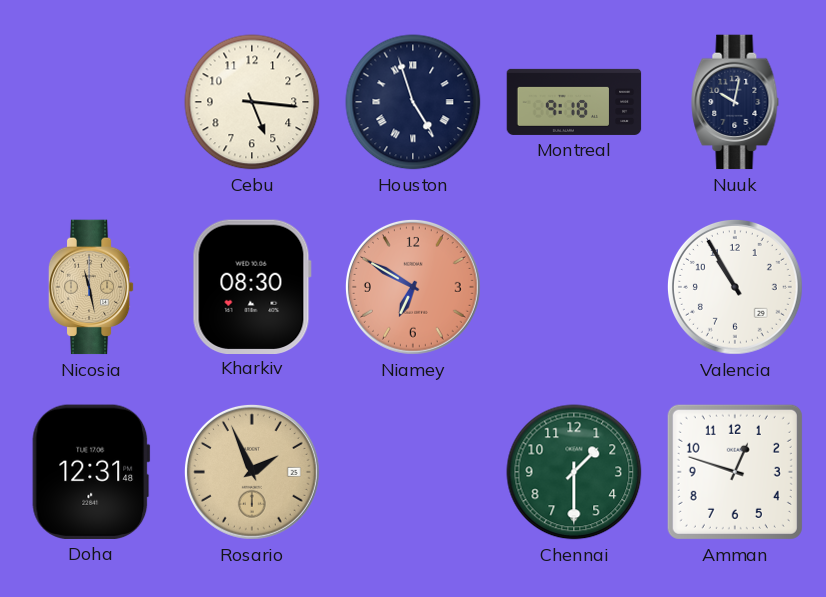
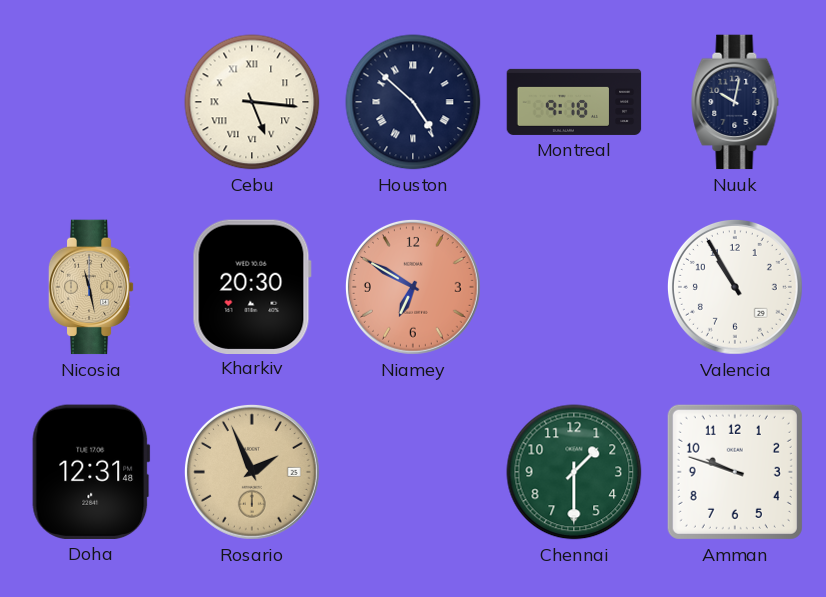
Cebu numerals: Arabic -> Roman
Houston: 4:57 -> 4:52
Kharkiv: 08:30 -> 20:30
Amman: 12:48 -> 9:48
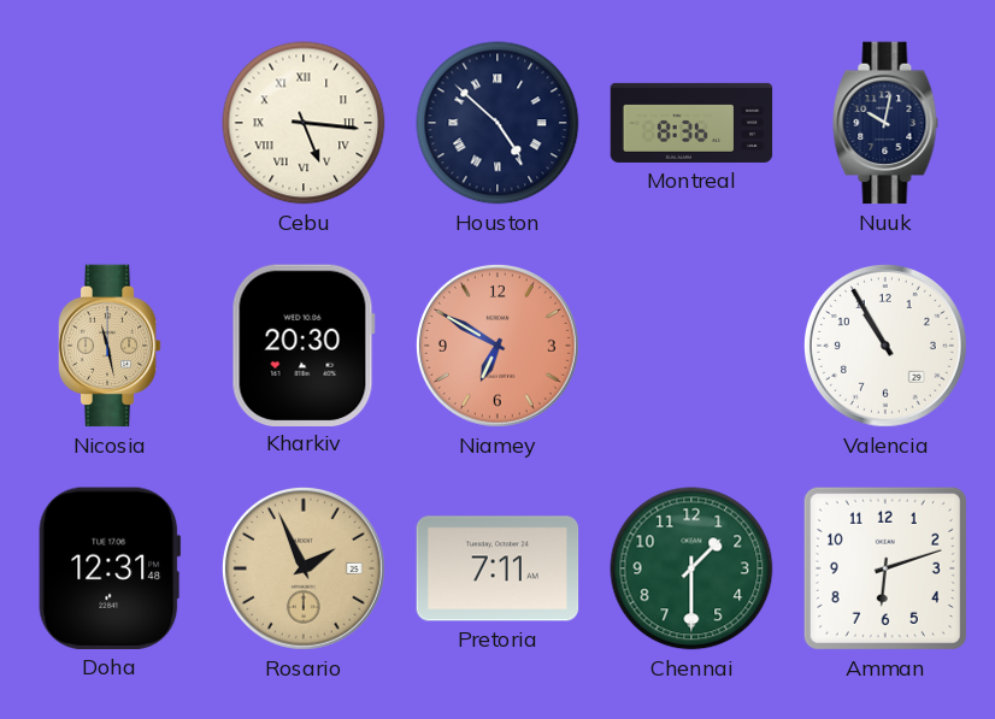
Montreal: 9:18 -> 8:36
Pretoria: none -> 7:11
Amman: 9:48 -> 6:12
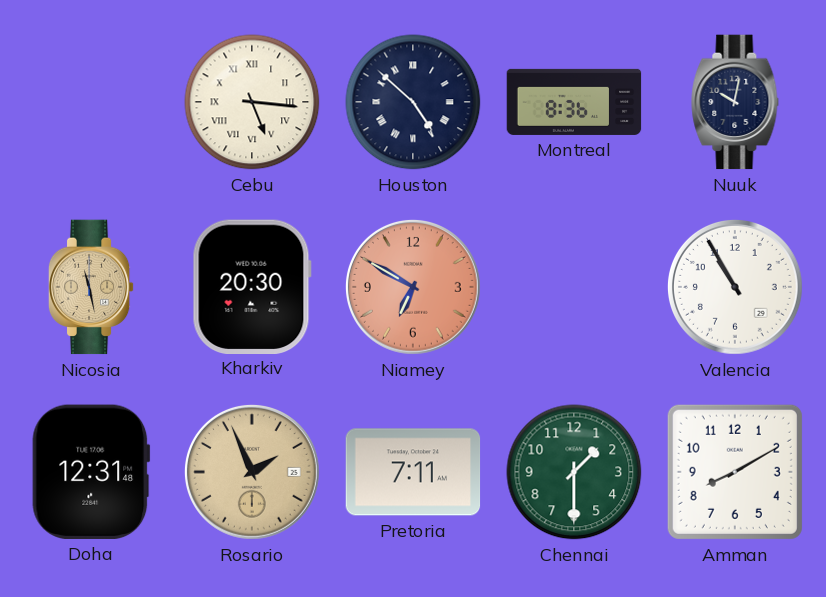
Amman: 6:12 -> 8:10
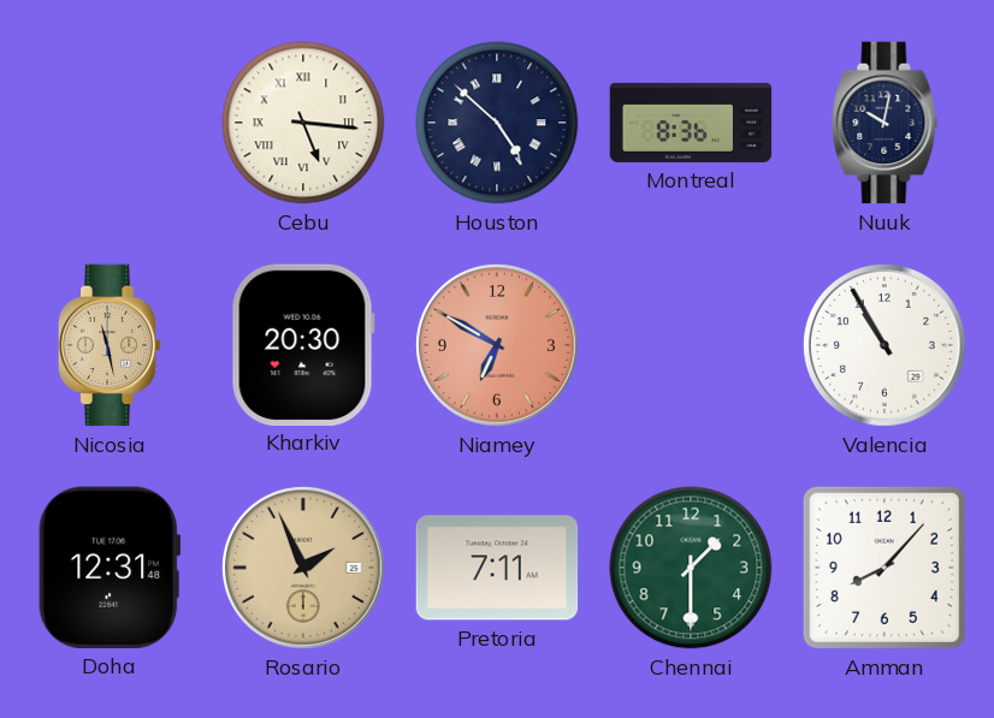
Amman: 8:10 -> 8:07
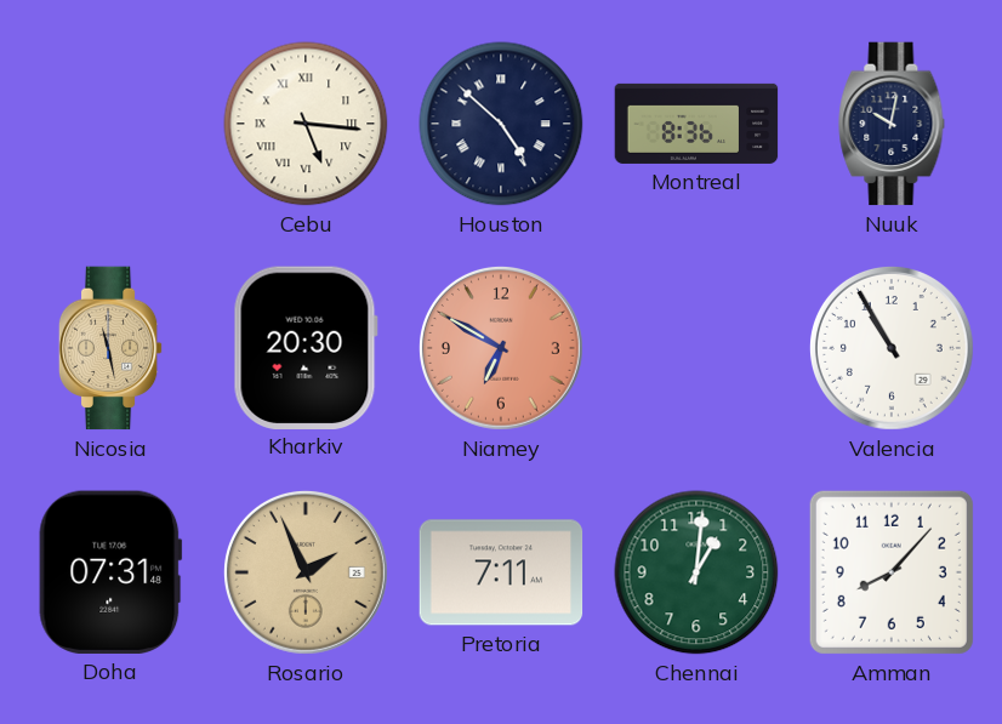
Doha: 12:31 -> 07:31
Chennai: 1:30 -> 1:01
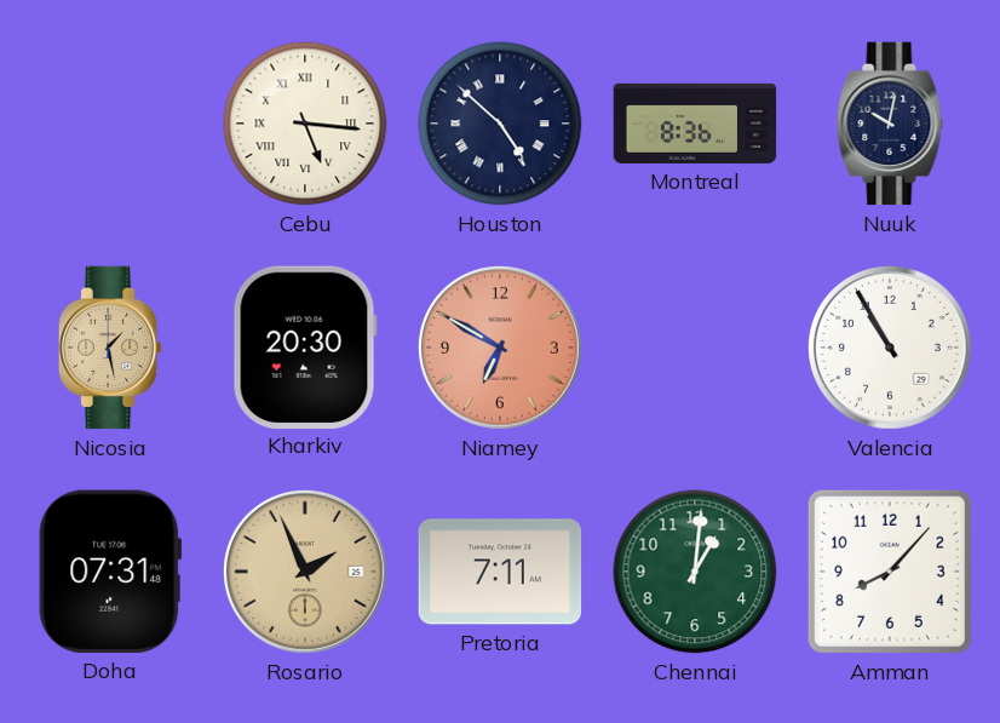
Nicosia: 11:28 -> 1:28
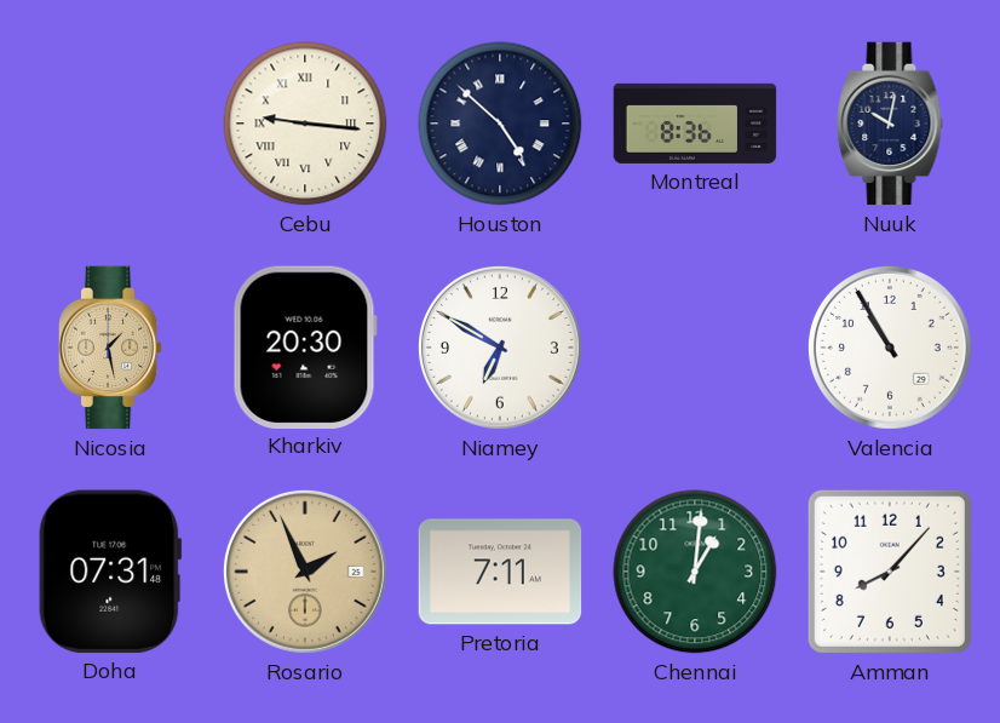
Cebu: 5:16 -> 9:16
Niamey dial: salmon -> white
